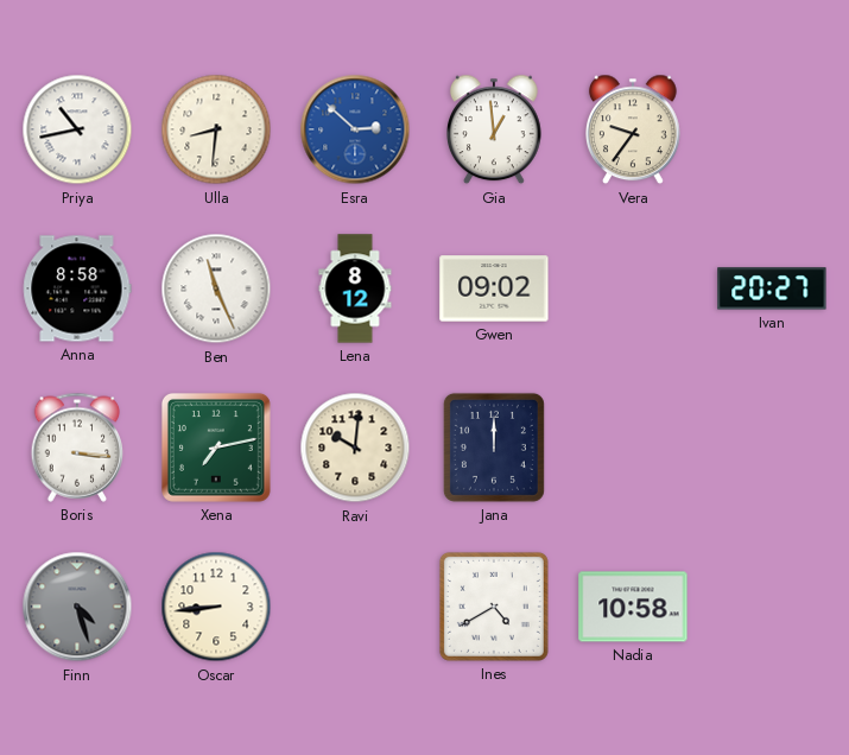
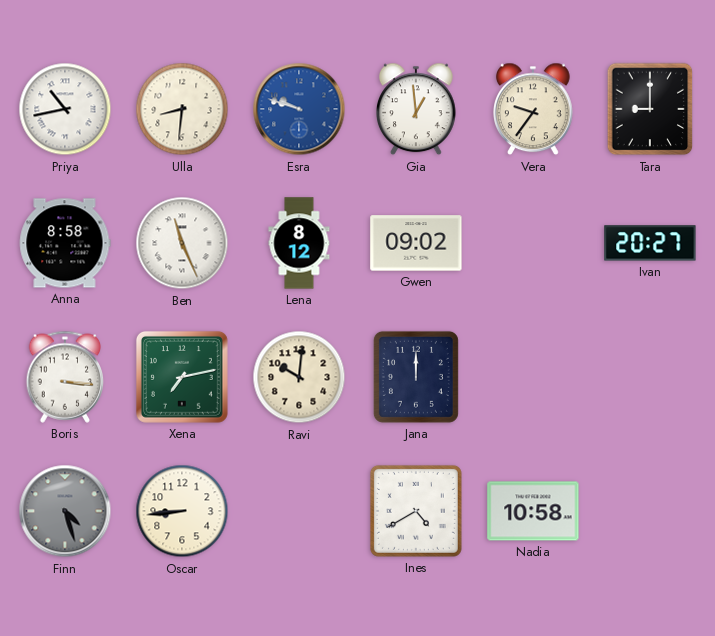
Esra: 2:52 -> 9:48
Tara: none -> 9:00
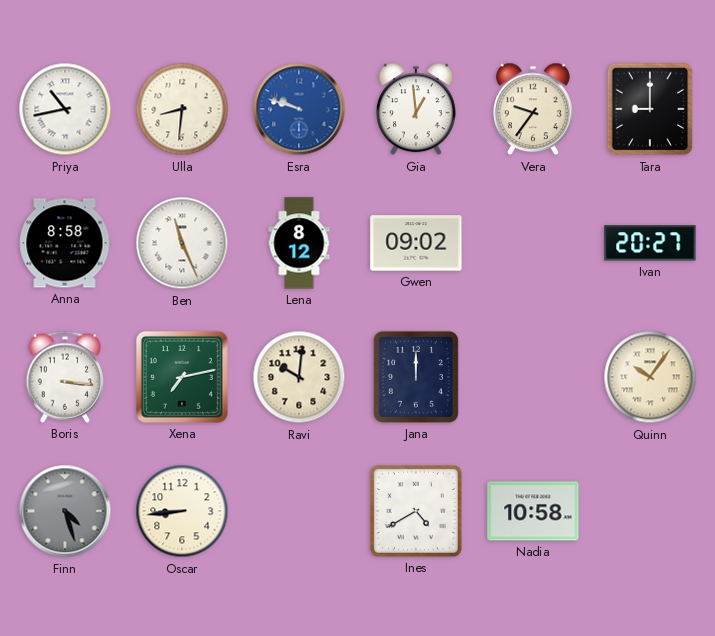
Quinn: none -> 10:06
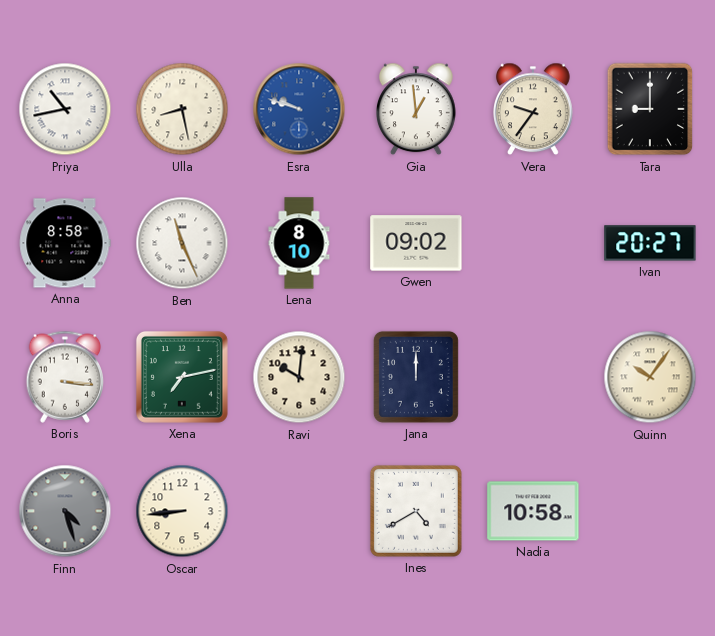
Ulla: 8:31 -> 8:28
Lena: 8:12 -> 8:10
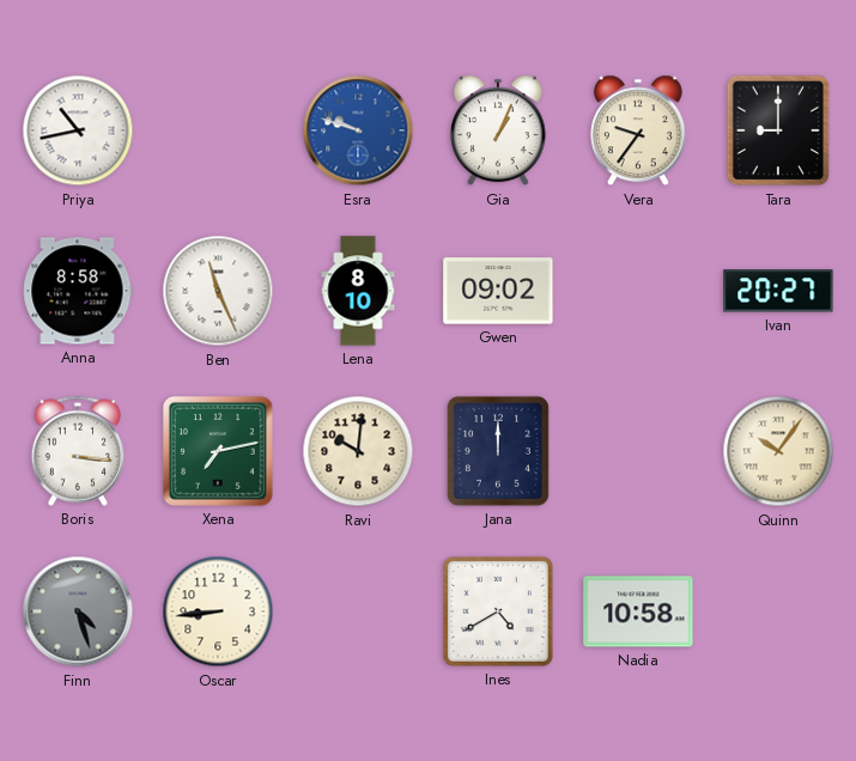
Ulla: 8:28 -> none
Gia: 12:59 -> 1:04
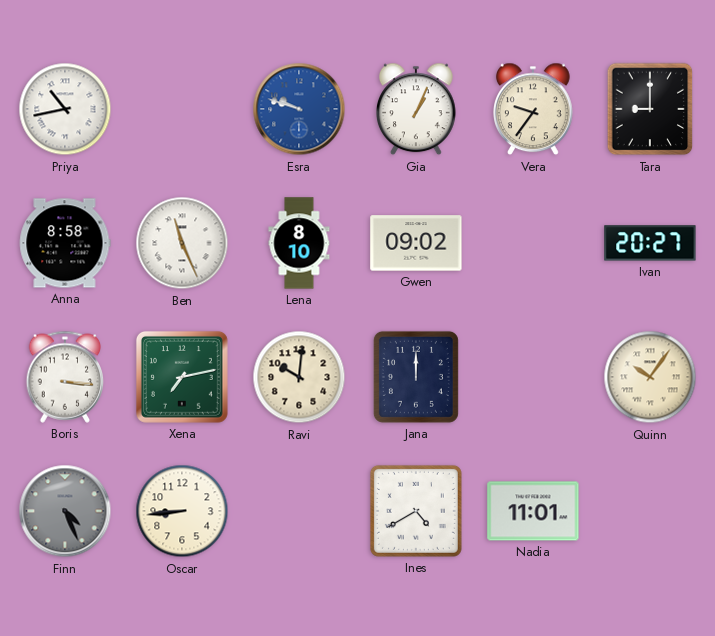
Finn: 4:27 -> 4:26
Nadia: 10:58 -> 11:01
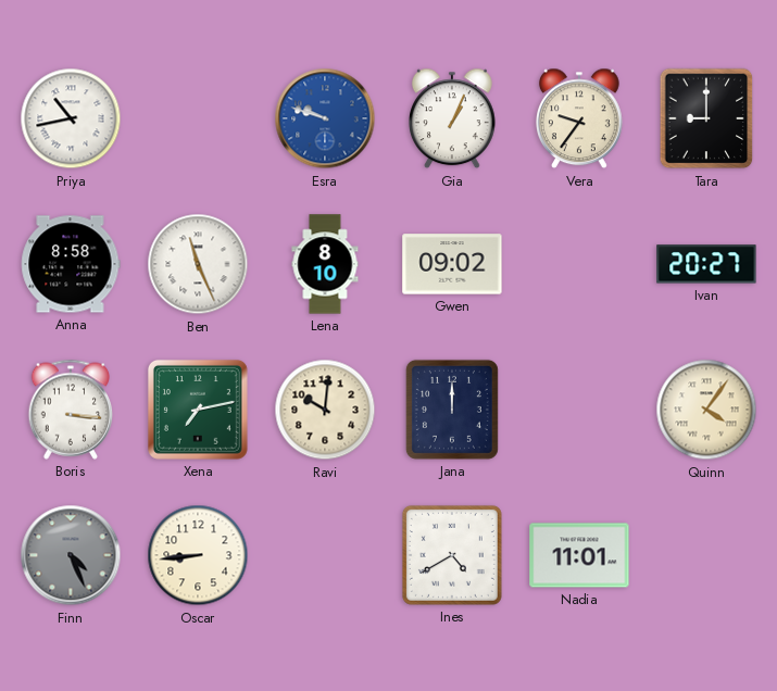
Quinn: 10:06 -> 4:06
